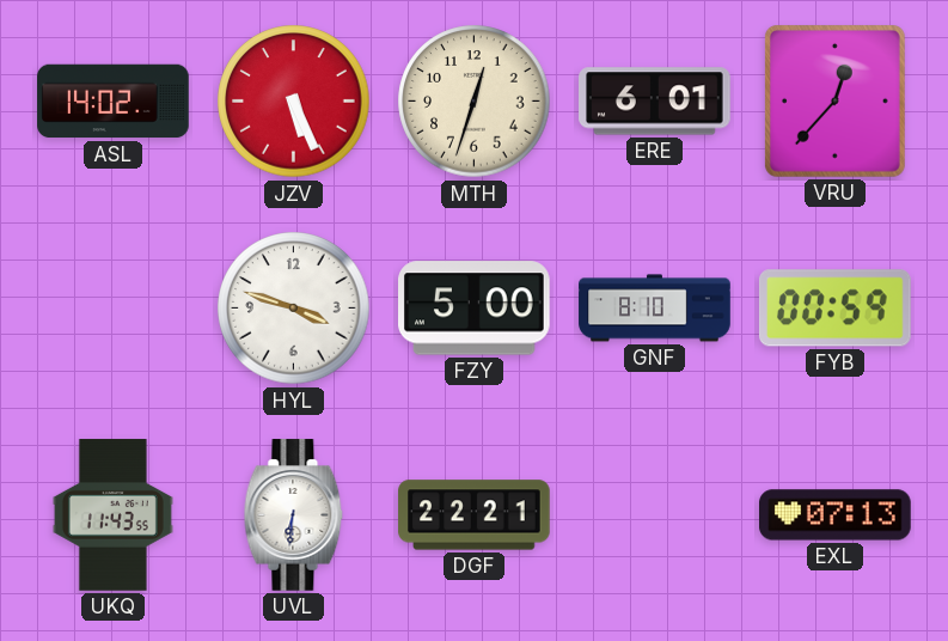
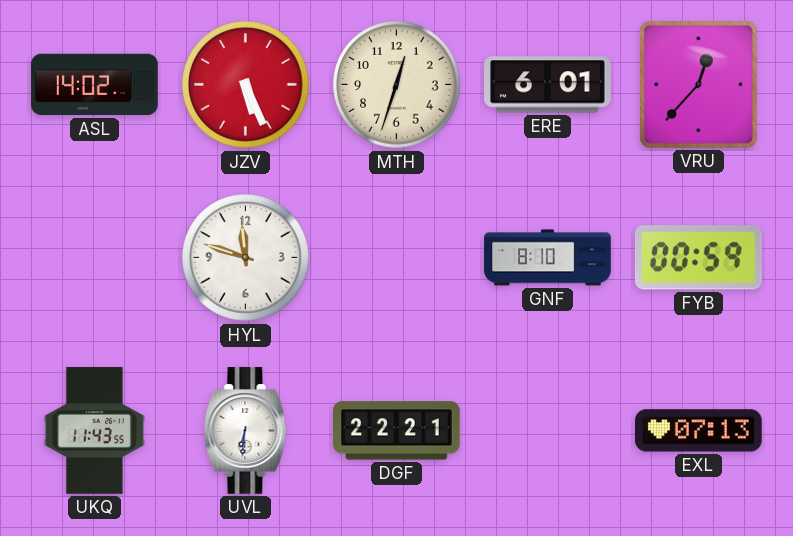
HYL: 3:48 -> 11:48
FZY: 5:00 -> none
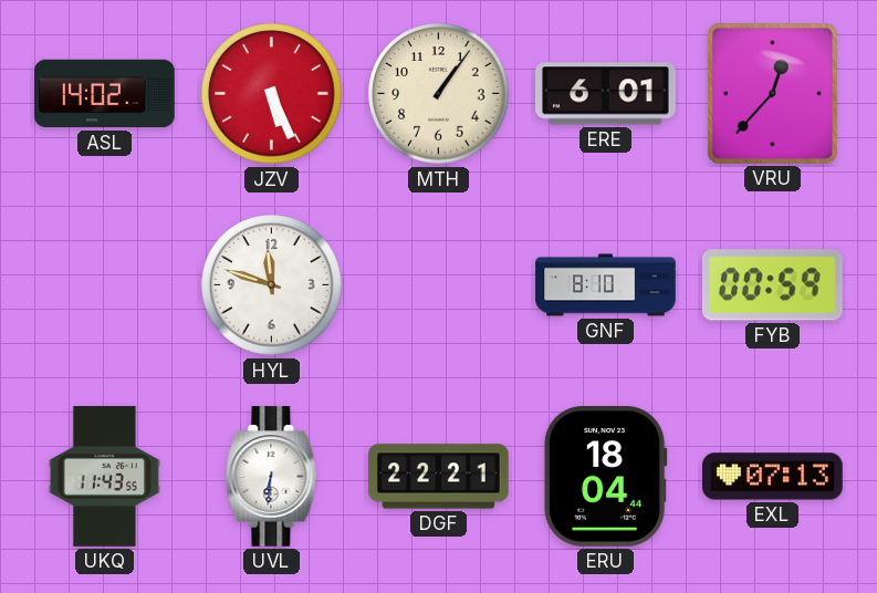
MTH: 12:33 -> 1:06
ERU: none -> 18:04
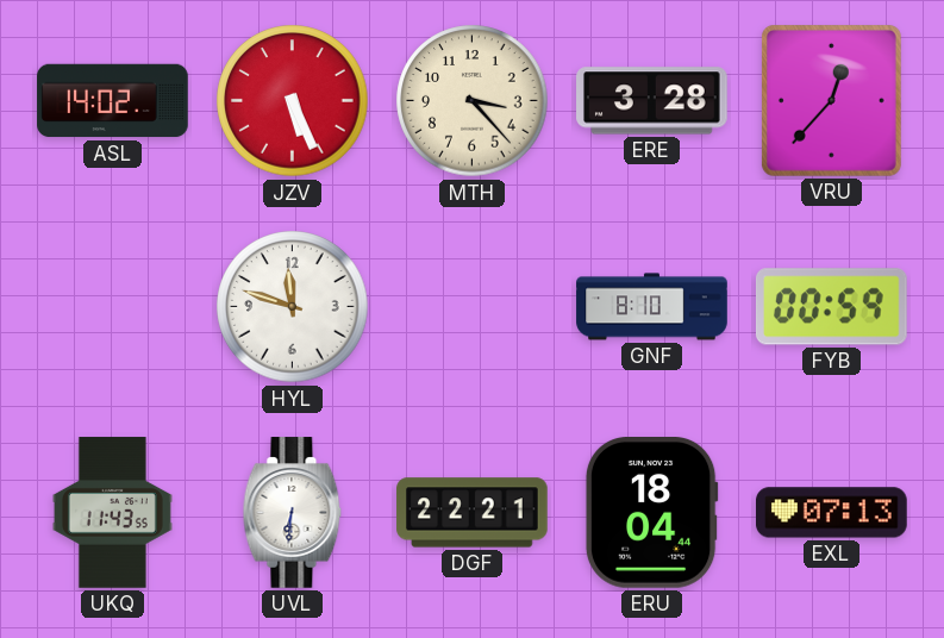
MTH: 1:06 -> 3:23
ERE: 6:01 -> 3:28
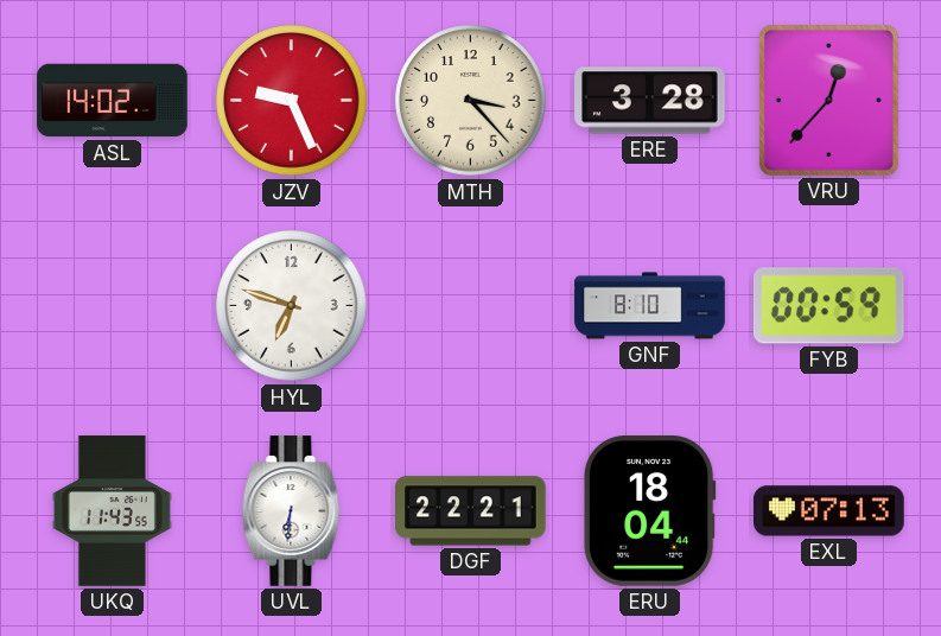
JZV: 5:26 -> 9:26
HYL: 11:48 -> 6:48
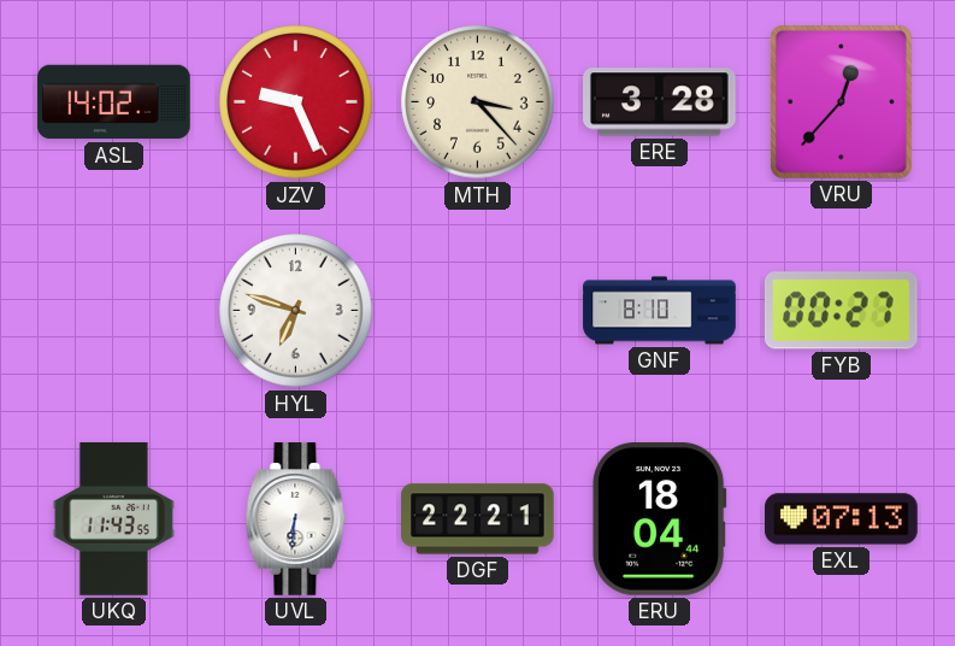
FYB: 00:59 -> 00:27
